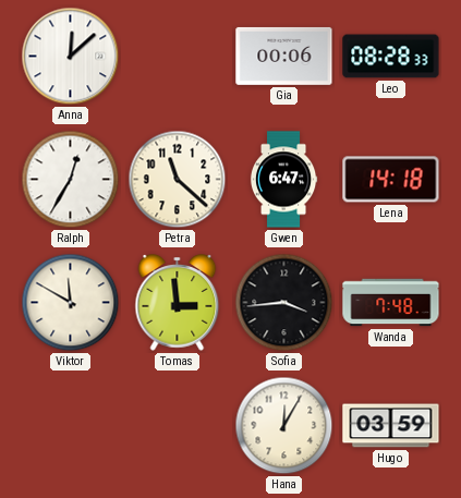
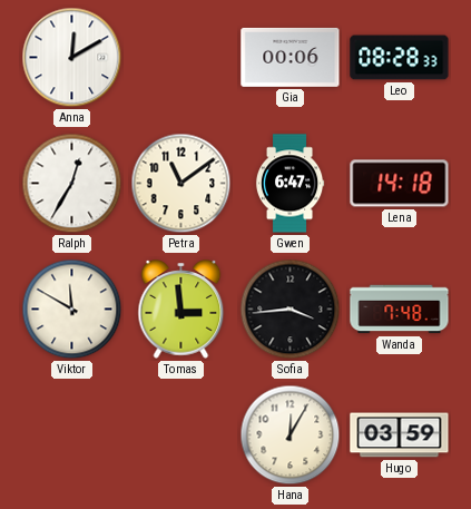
Anna: 12:08 -> 12:10
Petra: 11:22 -> 11:09
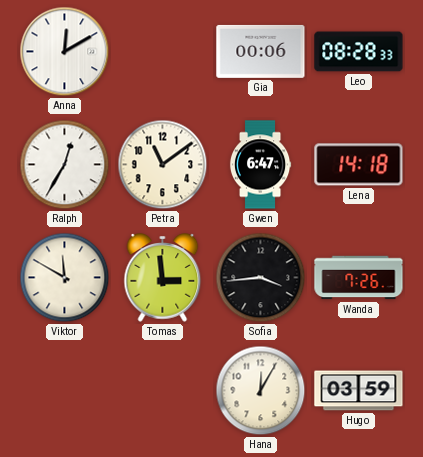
Wanda: 7:48 -> 7:26
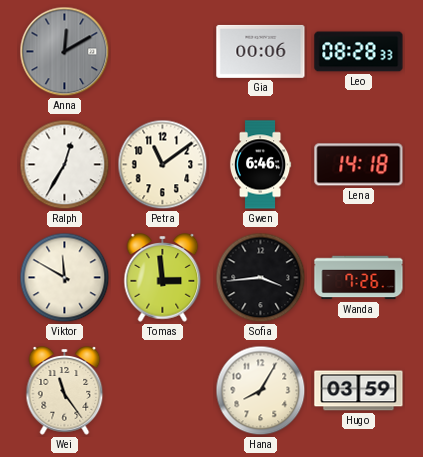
Anna dial: white -> grey
Gwen: 6:47 -> 6:46
Wei: none -> 11:24
Hana: 12:05 -> 8:05
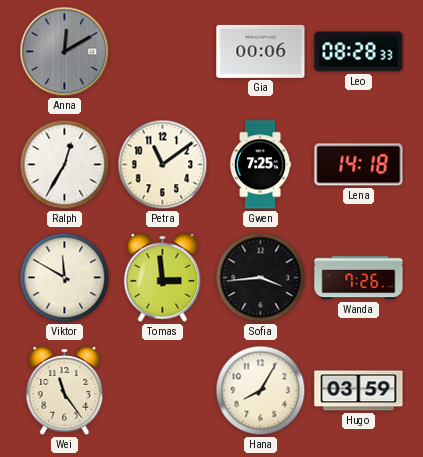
Gwen: 6:46 -> 7:25
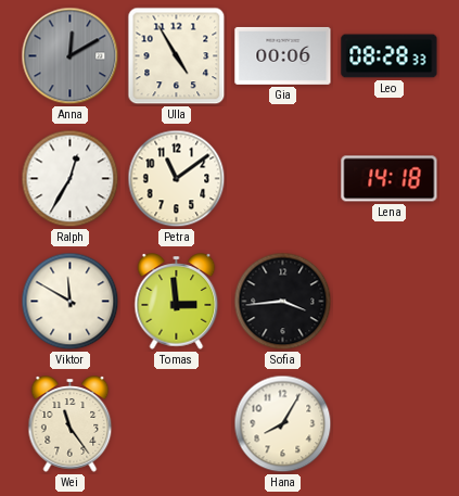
Ulla: none -> 4:55
Gwen: 7:25 -> none
Wanda: 7:26 -> none
Hugo: 03:59 -> none
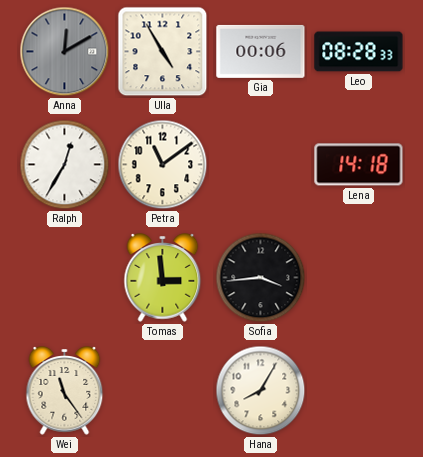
Viktor: 11:50 -> none
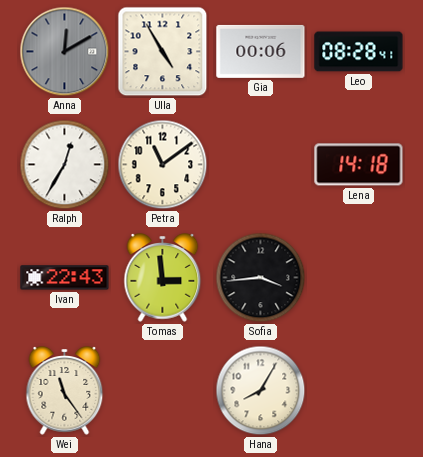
Leo: 08:28:33 -> 08:28:41
Ivan: none -> 22:43
